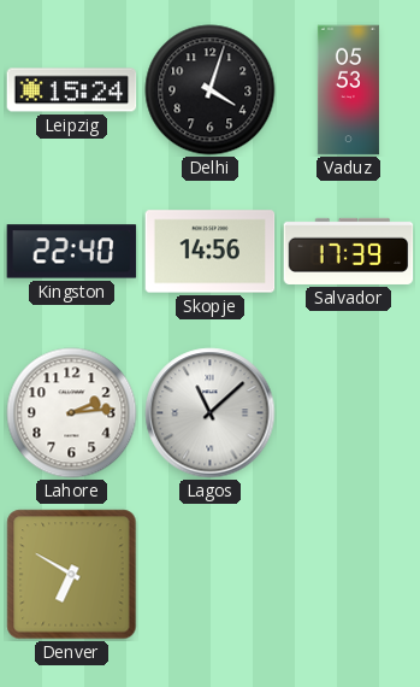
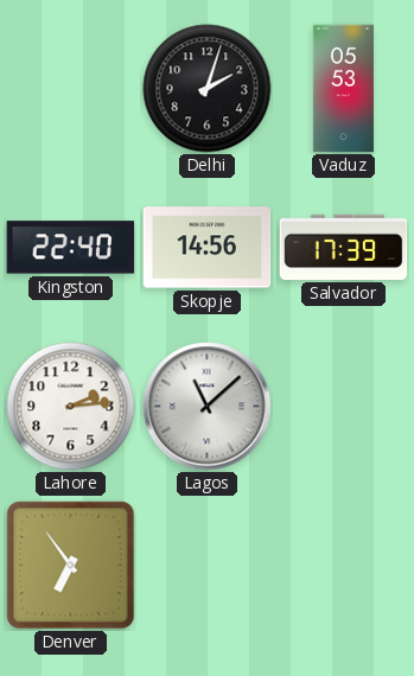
Leipzig: 15:24 -> none
Delhi: 4:03 -> 2:03
Denver: 6:50 -> 6:54
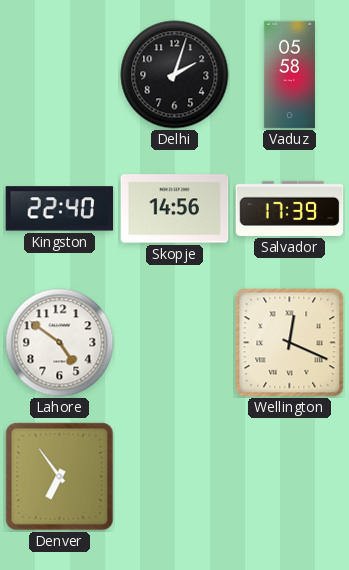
Vaduz: 05:53 -> 05:58
Lahore: 2:14 -> 4:51
Lagos: 11:08 -> none
Wellington: none -> 12:19
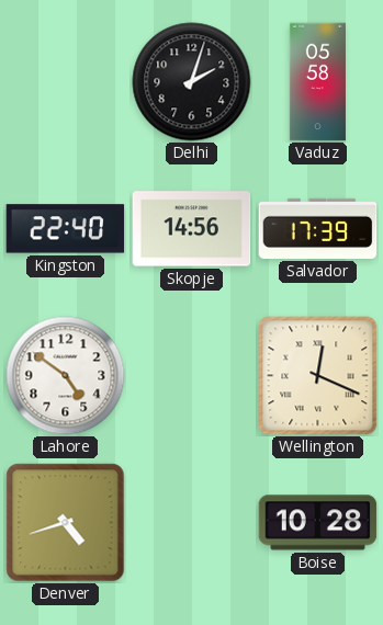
Denver: 6:54 -> 4:42
Boise: none -> 10:28
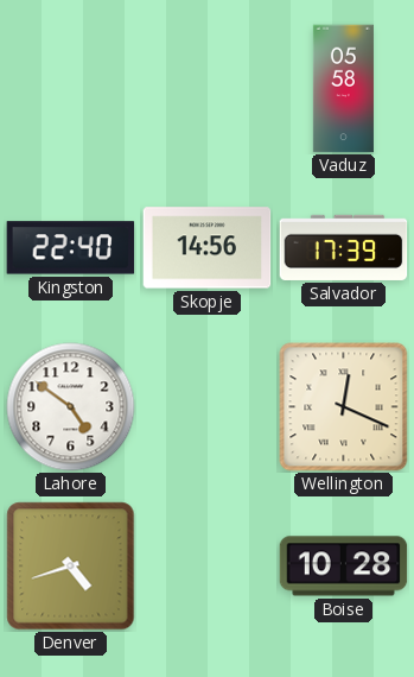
Delhi: 2:03 -> none
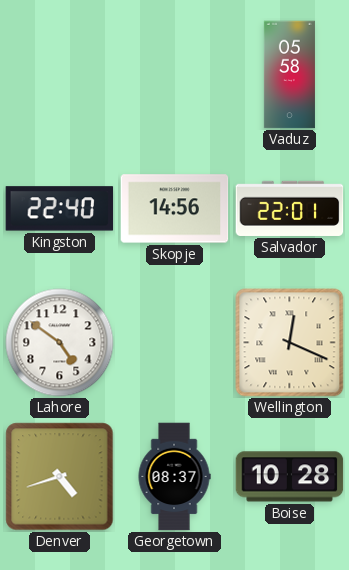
Salvador: 17:39 -> 22:01
Georgetown: none -> 08:37
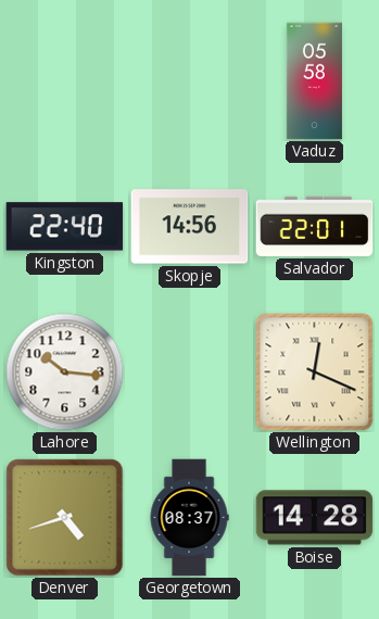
Lahore: 4:51 -> 10:16
Boise: 10:28 -> 14:28
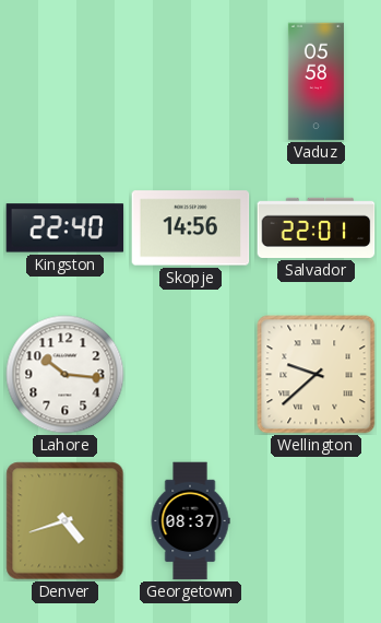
Wellington: 12:19 -> 9:38
Boise: 14:28 -> none
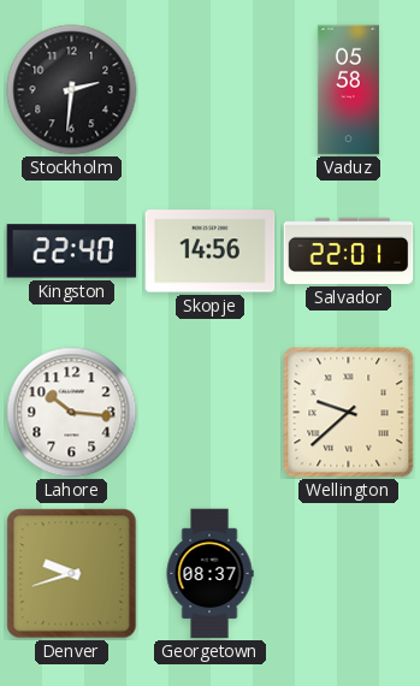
Stockholm: none -> 2:31
Denver: 4:42 -> 9:42
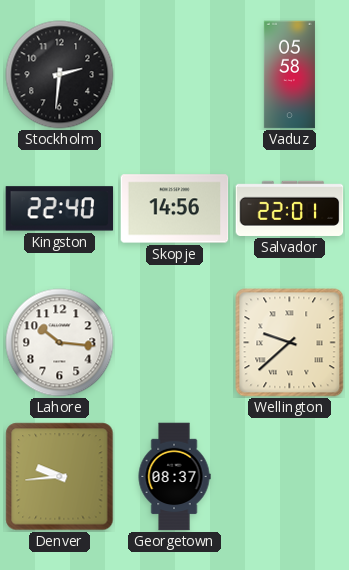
Denver: 9:42 -> 9:44
